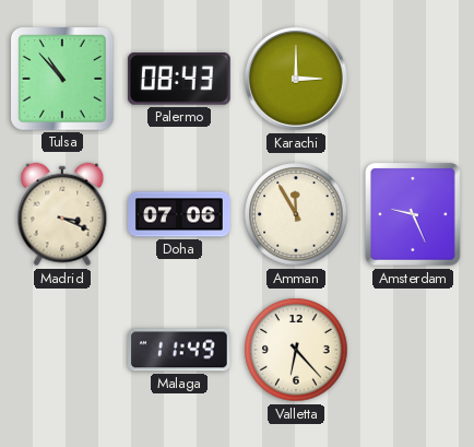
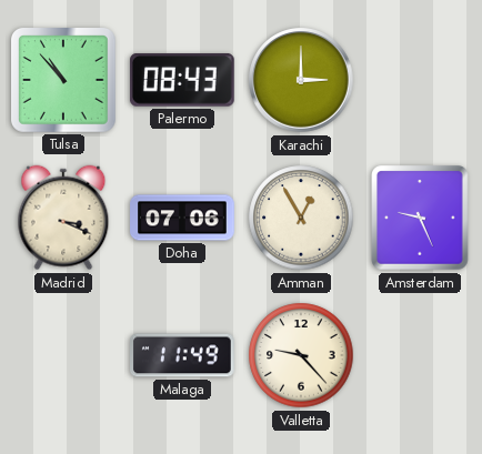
Amman: 11:55 -> 12:55
Valletta: 6:23 -> 9:23
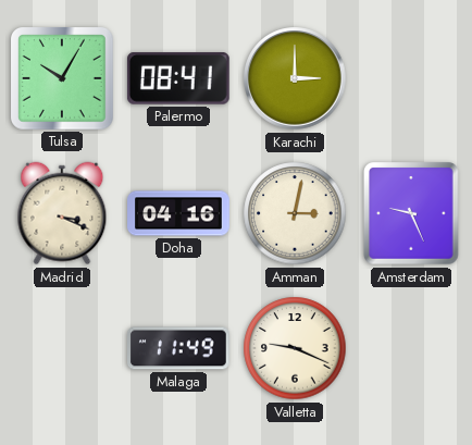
Tulsa: 10:53 -> 10:05
Palermo: 08:43 -> 08:41
Doha: 07:06 -> 04:16
Amman: 12:55 -> 3:02
Valletta: 9:23 -> 9:19
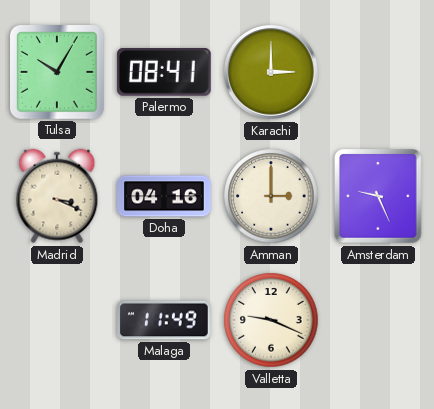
Amman: 3:02 -> 3:00
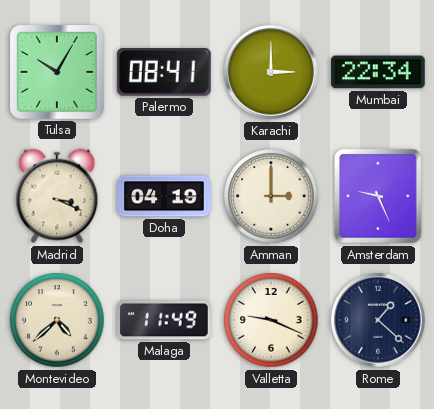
Mumbai: none -> 22:34
Doha: 04:16 -> 04:19
Montevideo: none -> 4:38
Rome: none -> 1:22
